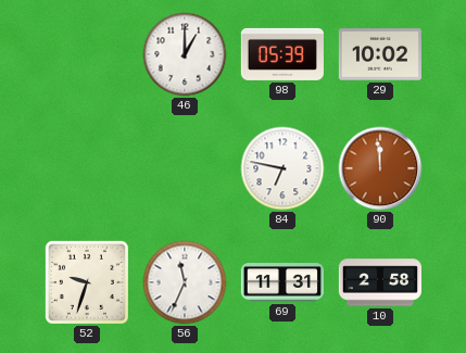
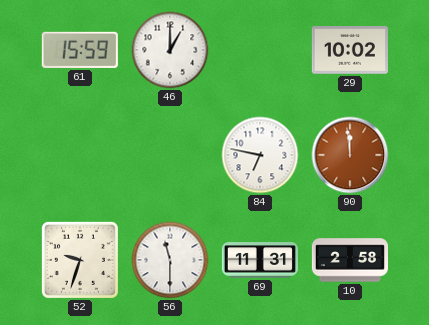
61: none -> 15:59
98: 05:39 -> none
56: 11:34 -> 11:30
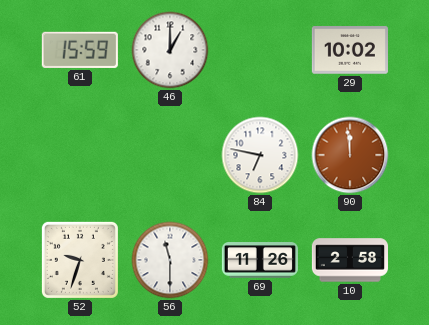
69: 11:31 -> 11:26
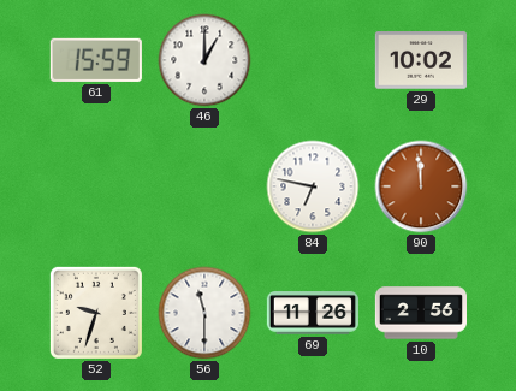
10: 2:58 -> 2:56
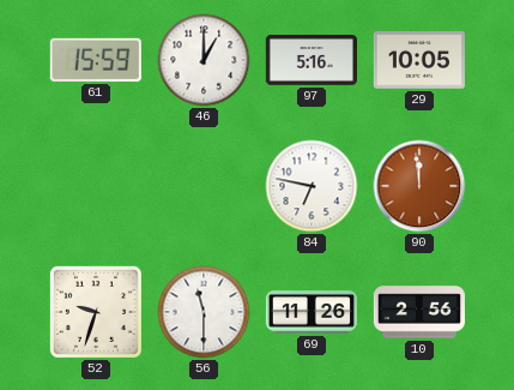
97: none -> 5:16
29: 10:02 -> 10:05
